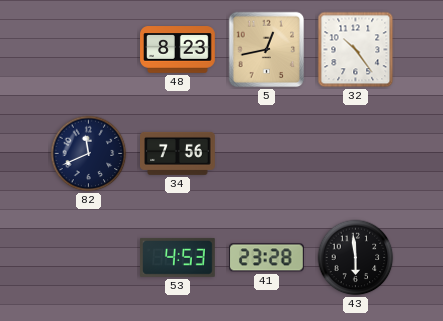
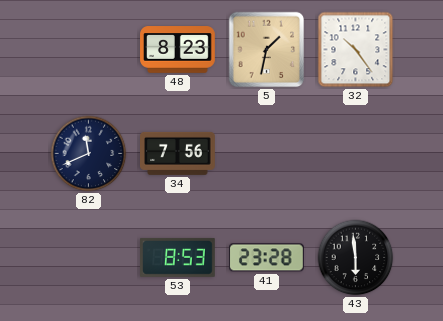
5: 12:43 -> 1:32
53: 4:53 -> 8:53
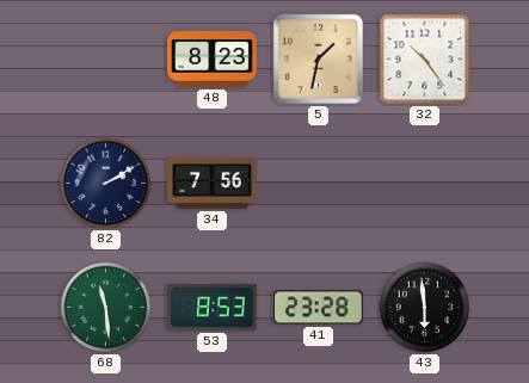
82: 11:41 -> 2:10
68: none -> 11:29
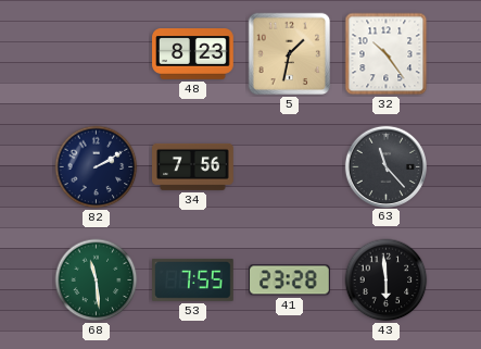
63: none -> 11:23
53: 8:53 -> 7:55
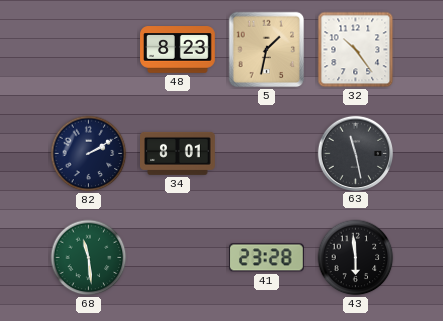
34: 7:56 -> 8:01
63: 11:23 -> 11:28
53: 7:55 -> none
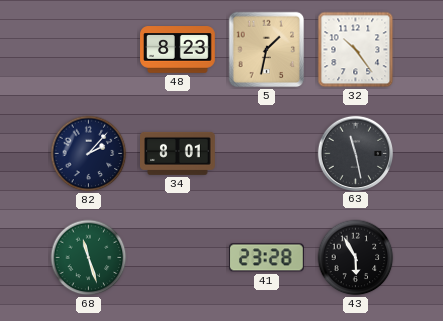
82: 2:10 -> 2:07
68: 11:29 -> 11:27
43: 5:59 -> 5:55
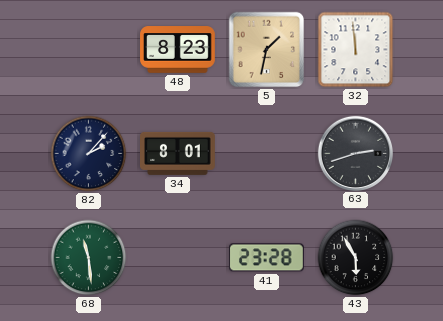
32: 10:24 -> 11:59
63: 11:28 -> 2:42
68: 11:27 -> 11:29
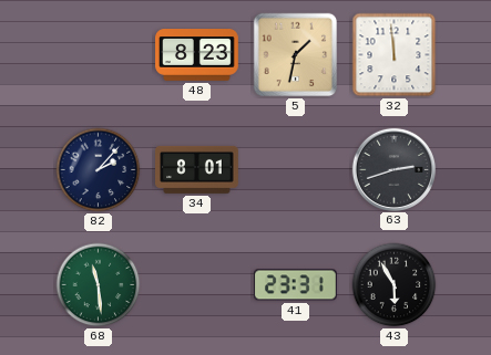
41: 23:28 -> 23:31
